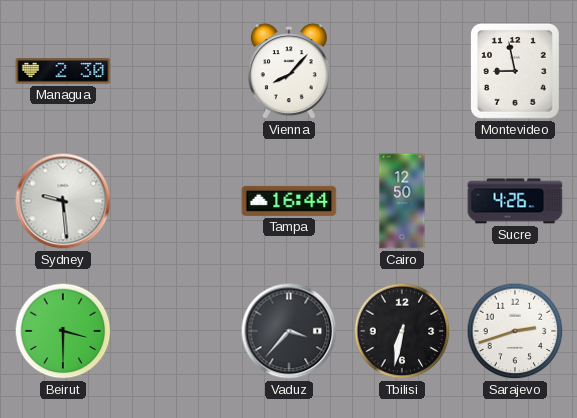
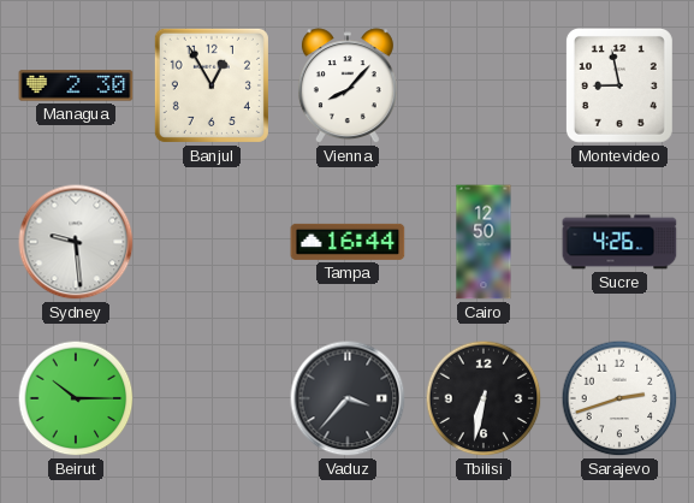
Banjul: none -> 12:55
Beirut: 3:30 -> 10:15
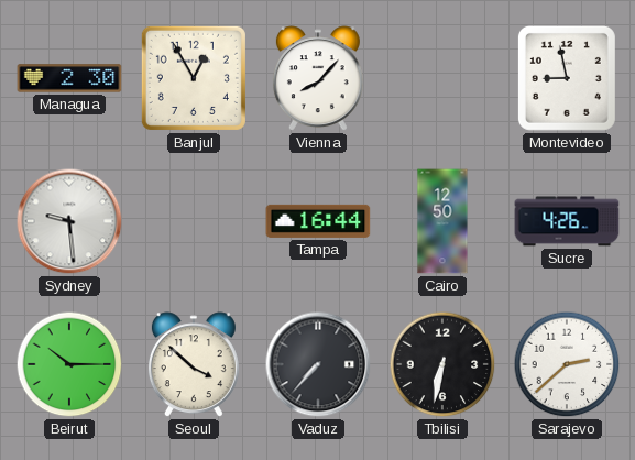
Seoul: none -> 3:52
Vaduz: 3:37 -> 7:37
Sarajevo: 2:42 -> 2:38
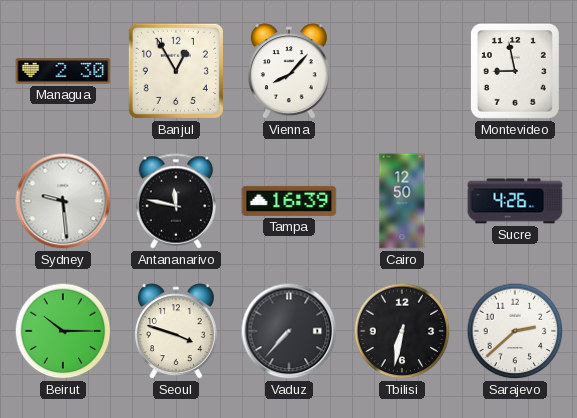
Antananarivo: none -> 11:47
Tampa: 16:44 -> 16:39
Seoul: 3:52 -> 3:48
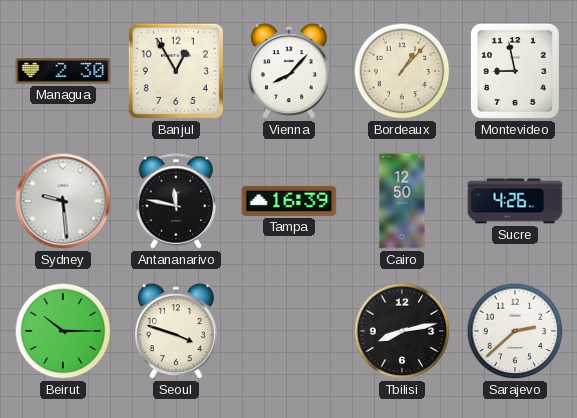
Bordeaux: none -> 1:07
Vaduz: 7:37 -> none
Tbilisi: 6:32 -> 8:13
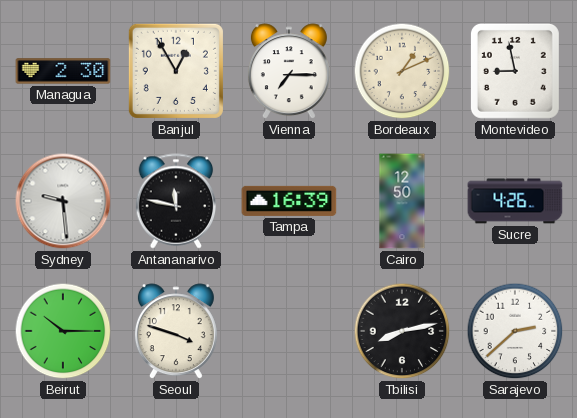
Vienna: 8:07 -> 7:15
Bordeaux: 1:07 -> 1:11
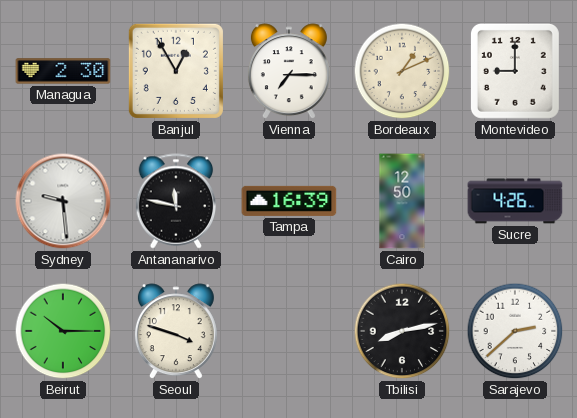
Montevideo: 8:58 -> 9:00
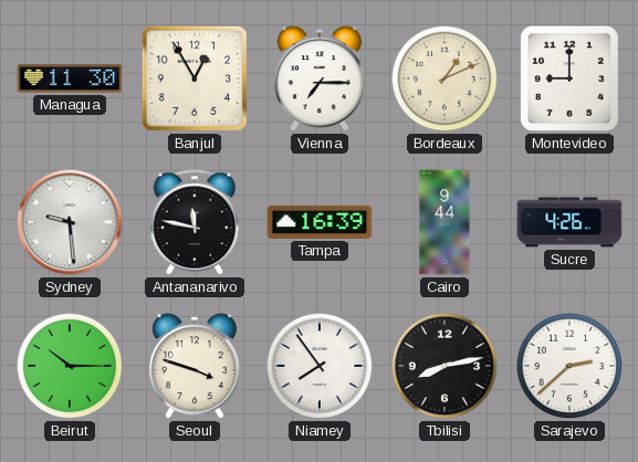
Managua: 2:30 -> 11:30
Cairo: 12:50 -> 9:44
Niamey: none -> 7:54
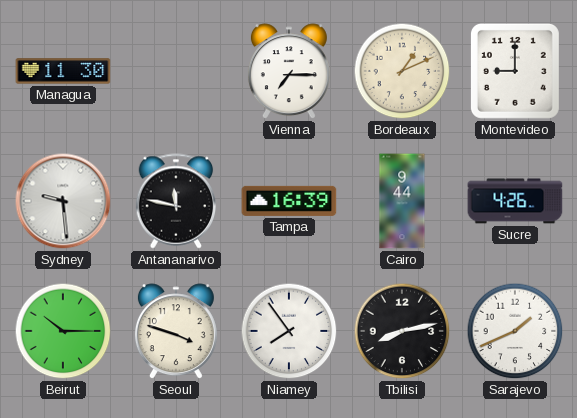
Banjul: 12:55 -> none
Sarajevo: 2:38 -> 1:41
